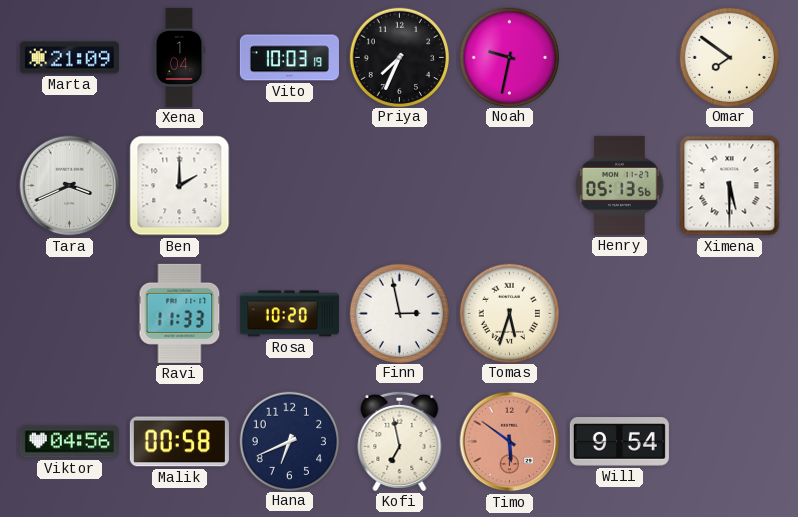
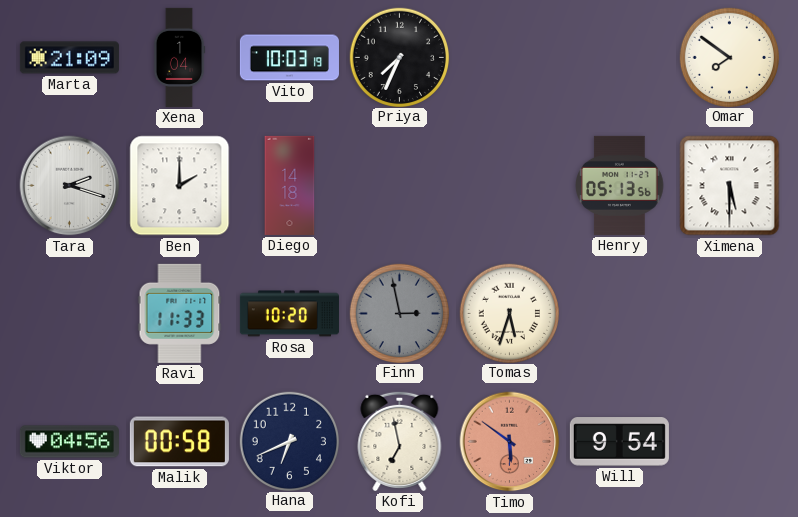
Noah: 9:32 -> none
Tara: 3:41 -> 2:18
Diego: none -> 14:18
Finn dial: white -> grey
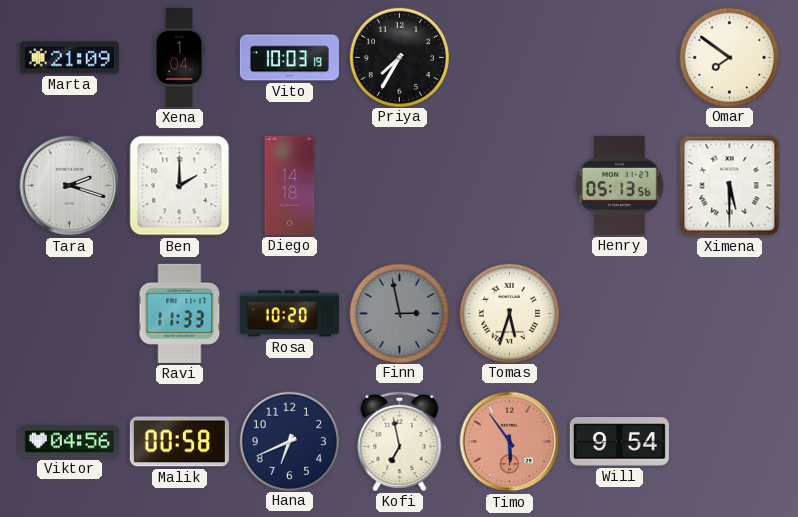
Priya: 7:34 -> 7:35
Timo: 5:51 -> 5:54
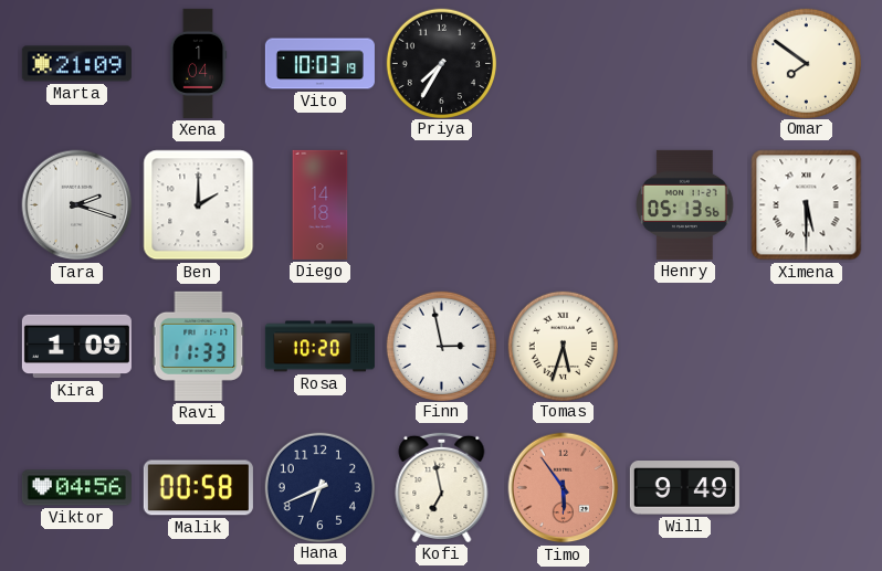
Kira: none -> 1:09
Finn dial: grey -> white
Will: 9:54 -> 9:49
